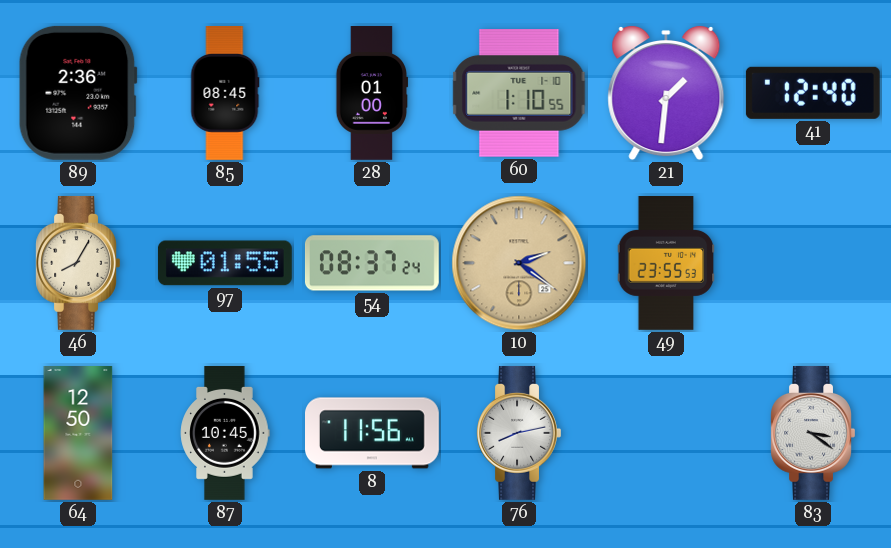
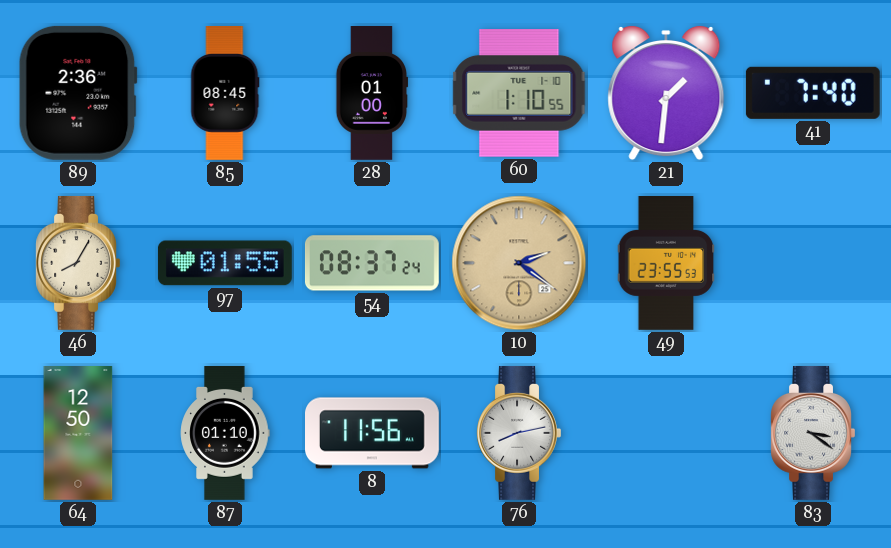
41: 12:40 -> 7:40
87: 10:45 -> 01:10
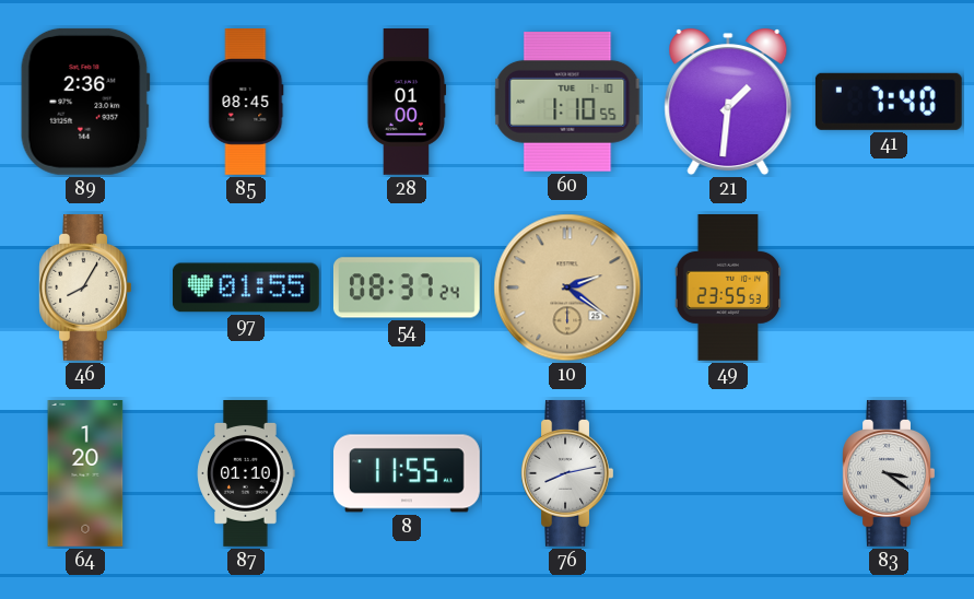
64: 12:50 -> 1:20
8: 11:56 -> 11:55
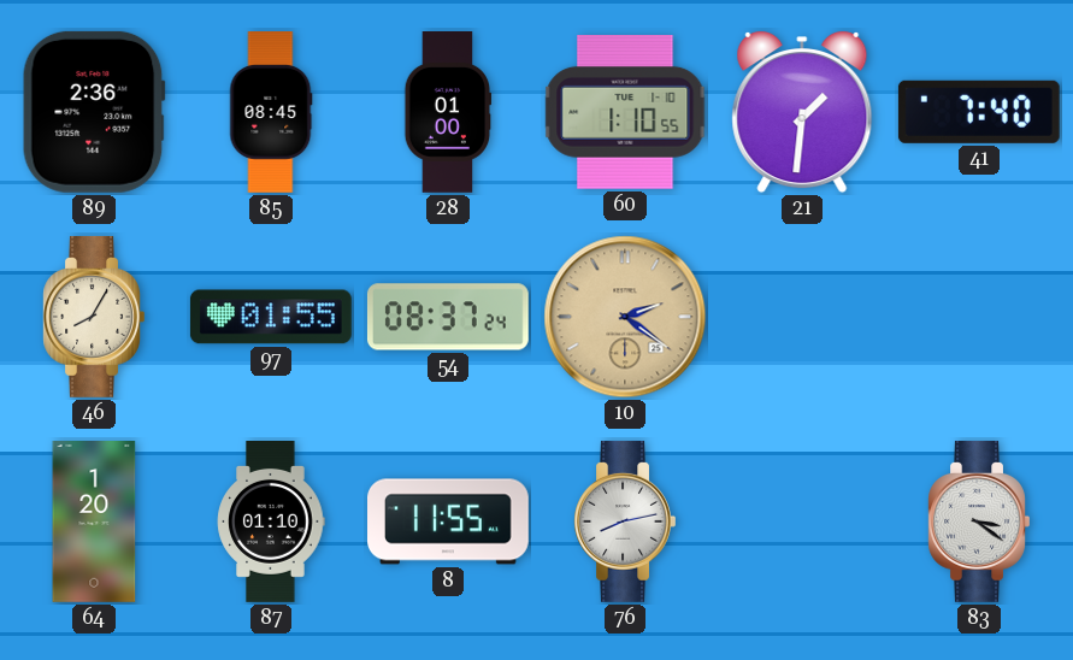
49: 23:55 -> none
